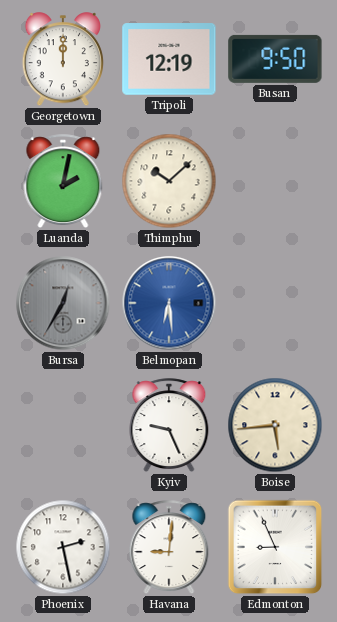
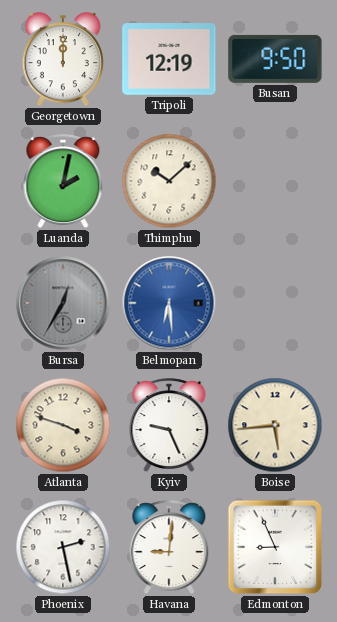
Atlanta: none -> 3:48
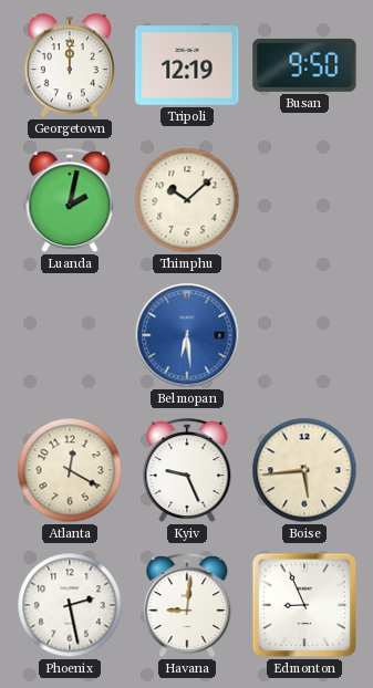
Bursa: 12:35 -> none
Atlanta: 3:48 -> 12:20
